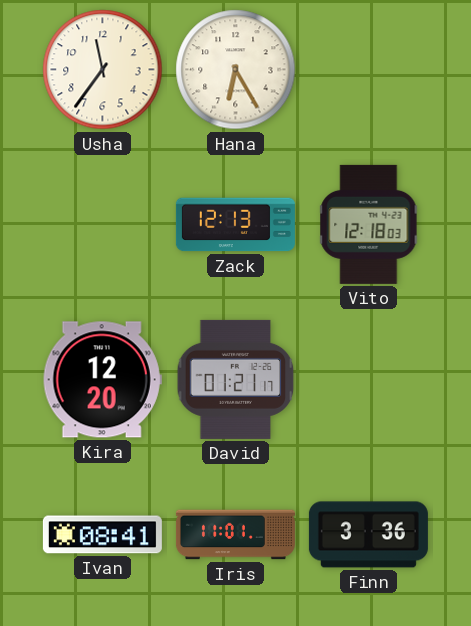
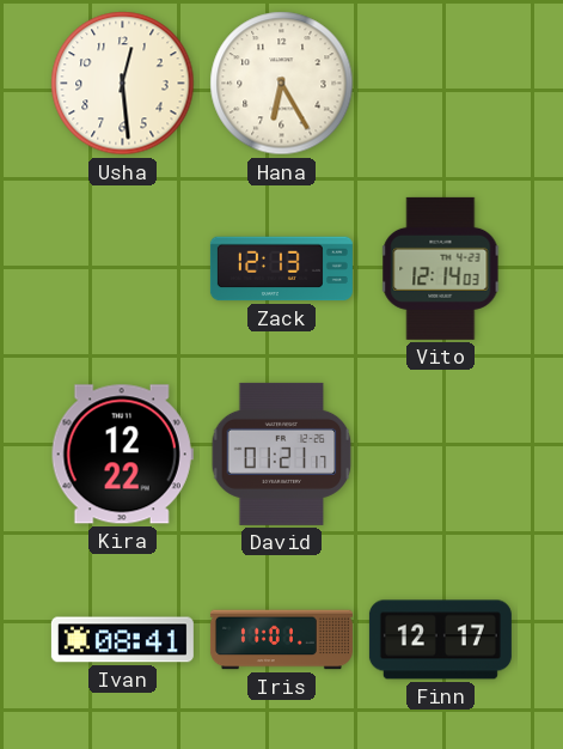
Usha: 11:36 -> 12:29
Vito: 12:18 -> 12:14
Kira: 12:20 -> 12:22
Finn: 3:36 -> 12:17
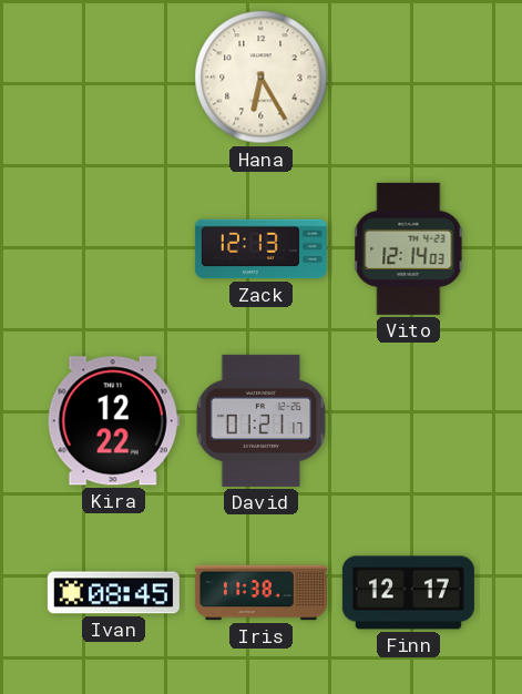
Usha: 12:29 -> none
Ivan: 08:41 -> 08:45
Iris: 11:01 -> 11:38
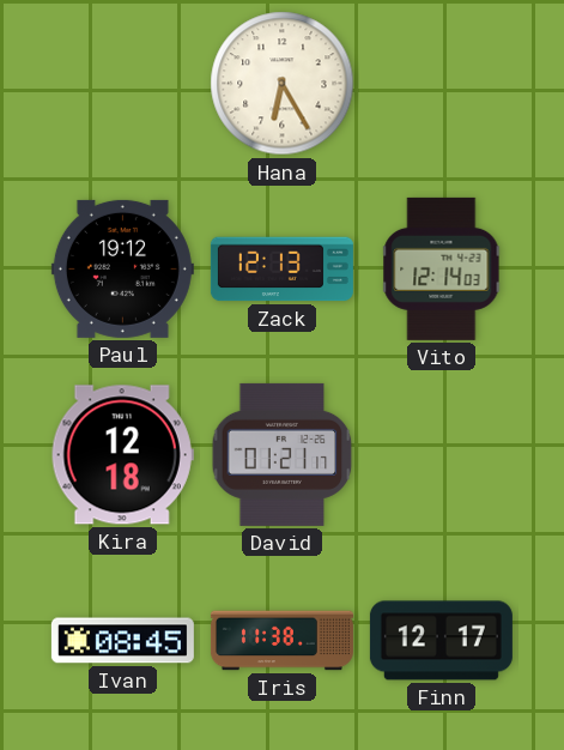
Paul: none -> 19:12
Kira: 12:22 -> 12:18
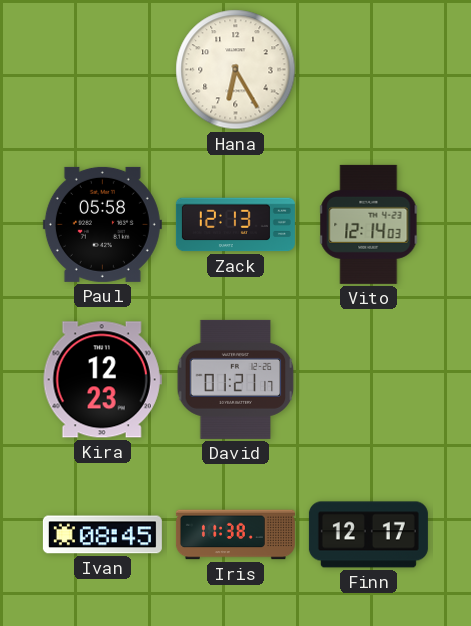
Paul: 19:12 -> 05:58
Kira: 12:18 -> 12:23
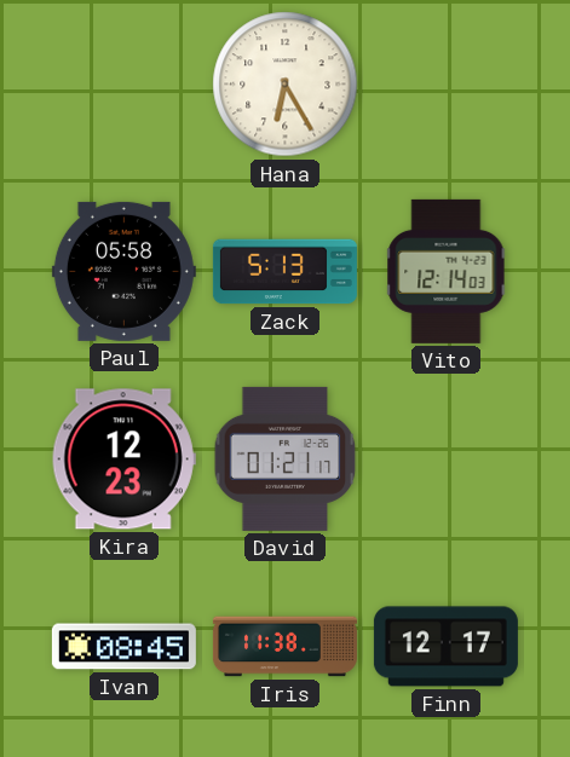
Zack: 12:13 -> 5:13
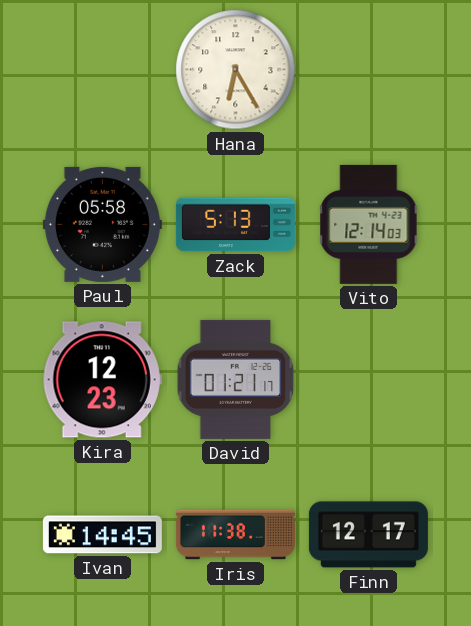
Ivan: 08:45 -> 14:45
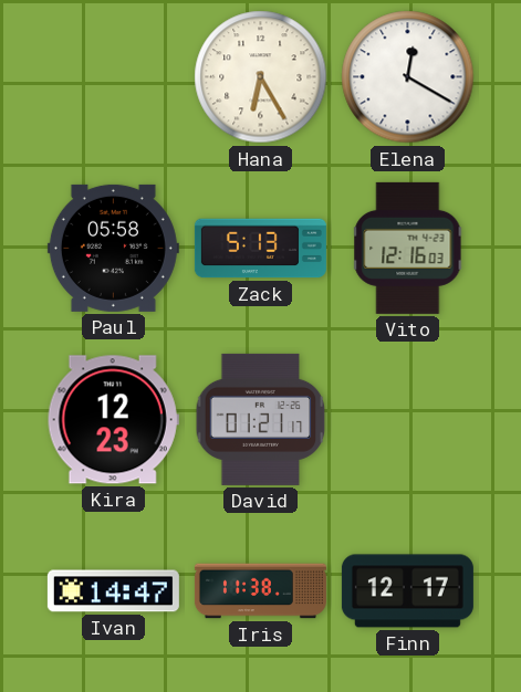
Elena: none -> 12:20
Vito: 12:14 -> 12:16
Ivan: 14:45 -> 14:47
